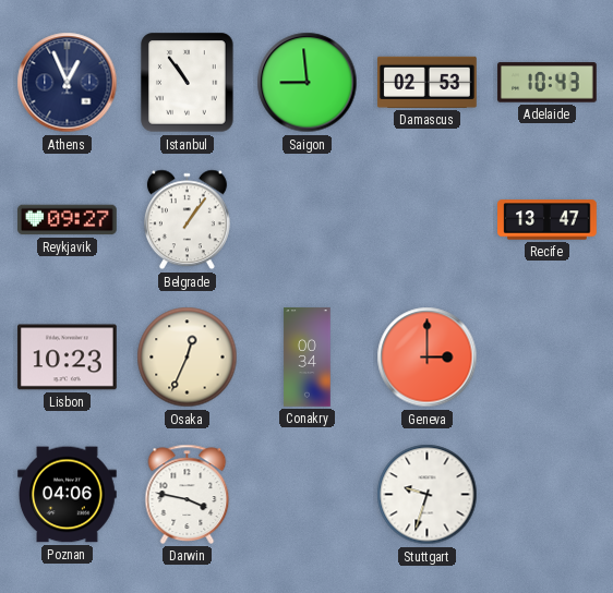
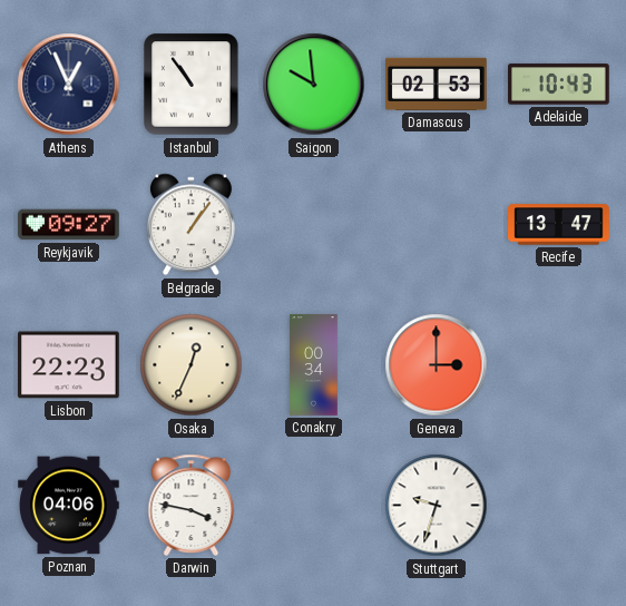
Saigon: 8:59 -> 9:59
Lisbon: 10:23 -> 22:23
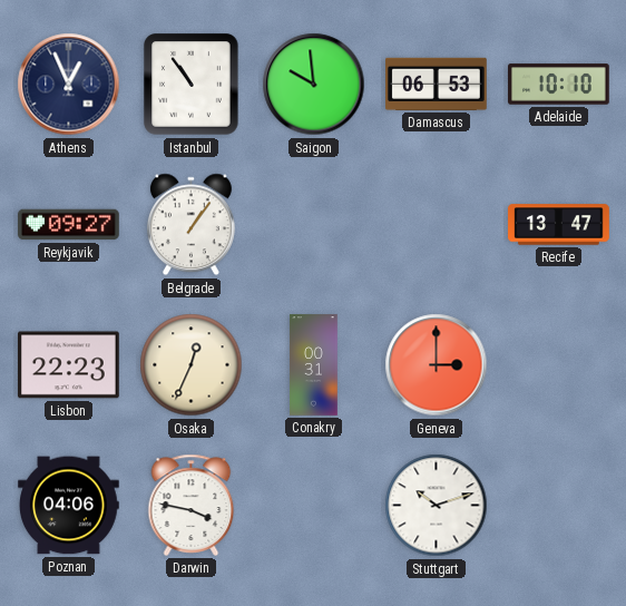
Damascus: 02:53 -> 06:53
Adelaide: 10:43 -> 10:10
Conakry: 00:34 -> 00:31
Stuttgart: 9:33 -> 10:12
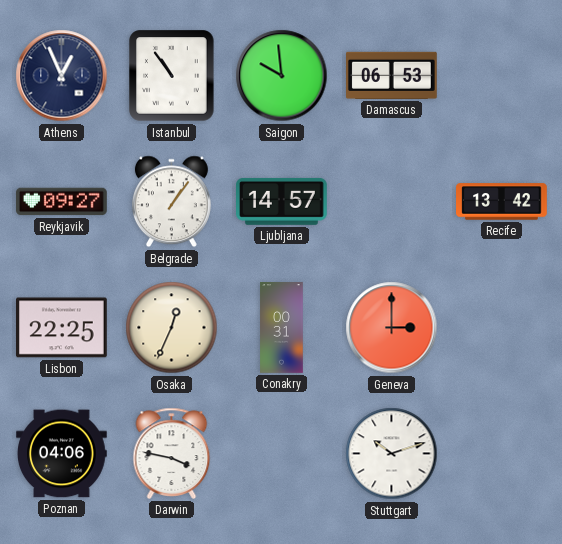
Adelaide: 10:10 -> none
Ljubljana: none -> 14:57
Recife: 13:47 -> 13:42
Lisbon: 22:23 -> 22:25
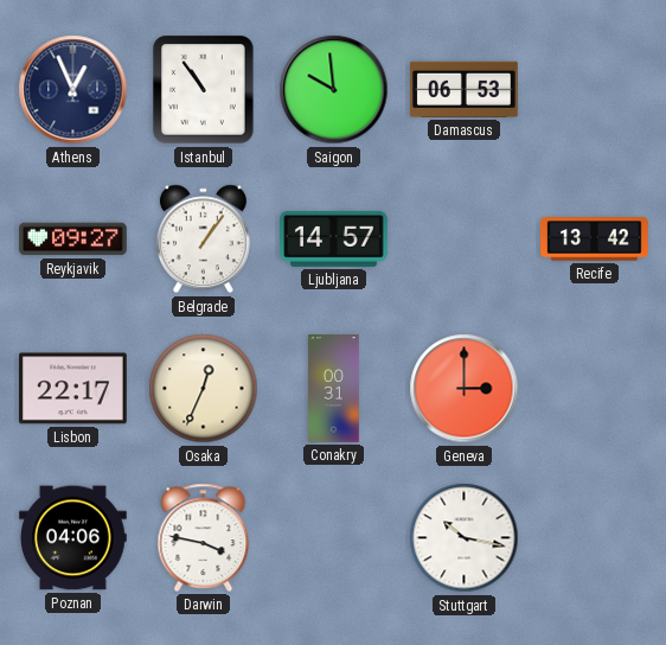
Lisbon: 22:25 -> 22:17
Stuttgart: 10:12 -> 10:17
